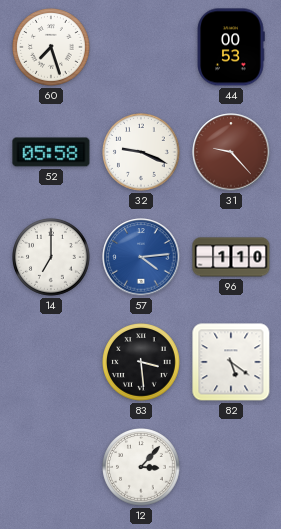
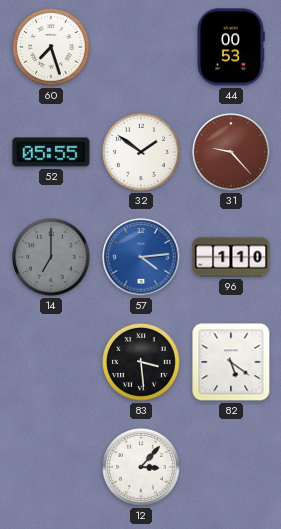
52: 05:58 -> 05:55
32: 9:19 -> 1:51
14 dial: white -> grey
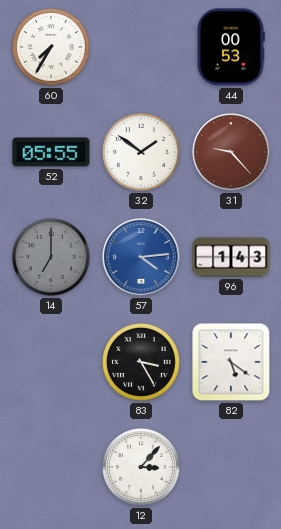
60: 7:27 -> 7:35
96: 1:10 -> 1:43
83: 3:29 -> 3:25
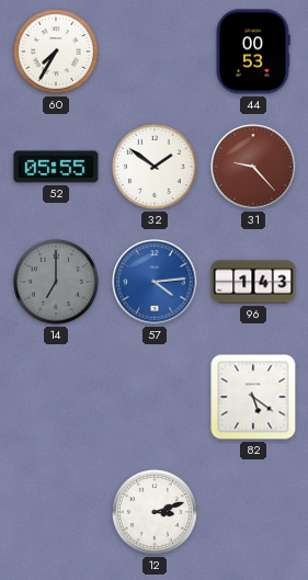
83: 3:25 -> none
12: 3:07 -> 3:12
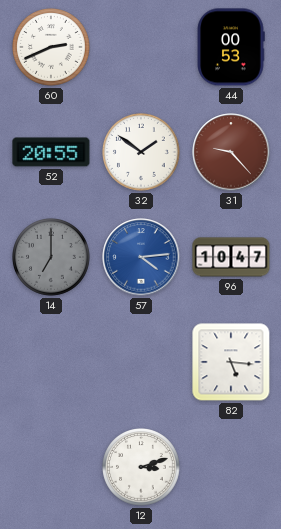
60: 7:35 -> 2:41
52: 05:55 -> 20:55
96: 1:43 -> 10:47
82: 5:21 -> 5:16
